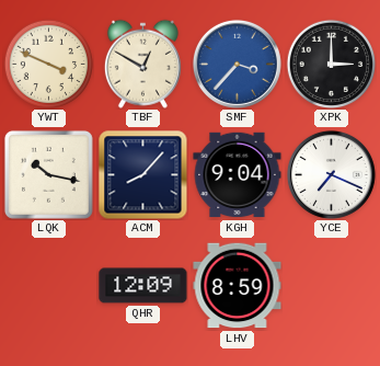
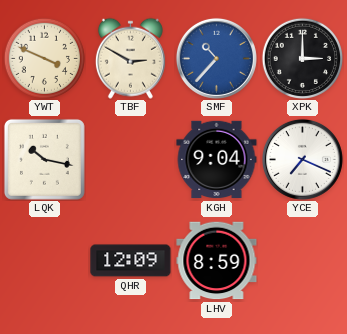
TBF: 12:50 -> 2:50
SMF: 3:37 -> 10:37
ACM: 8:07 -> none
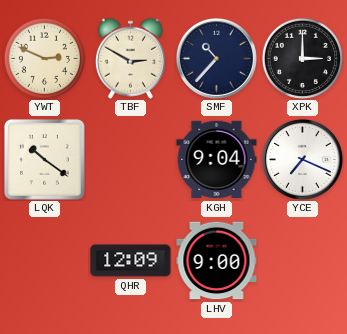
YWT: 3:49 -> 2:49
SMF dial: blue -> navy
LQK: 10:17 -> 10:21
LHV: 8:59 -> 9:00
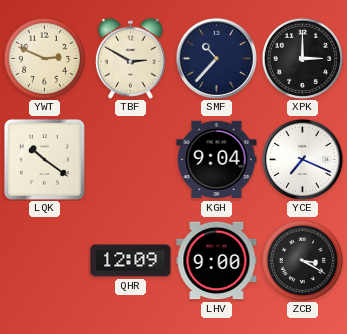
ZCB: none -> 3:20
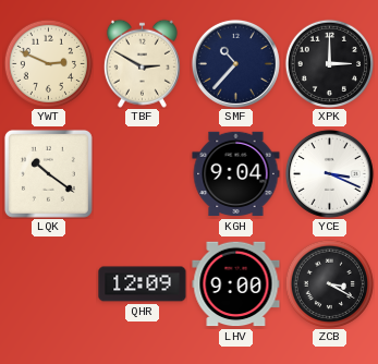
YCE: 7:19 -> 3:19
